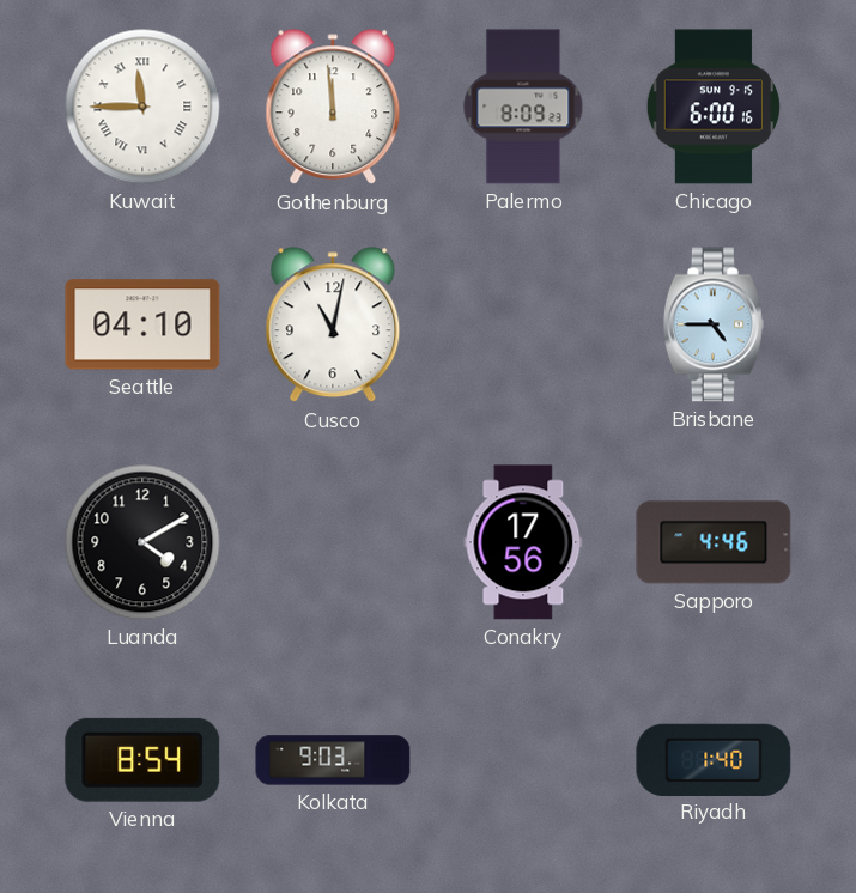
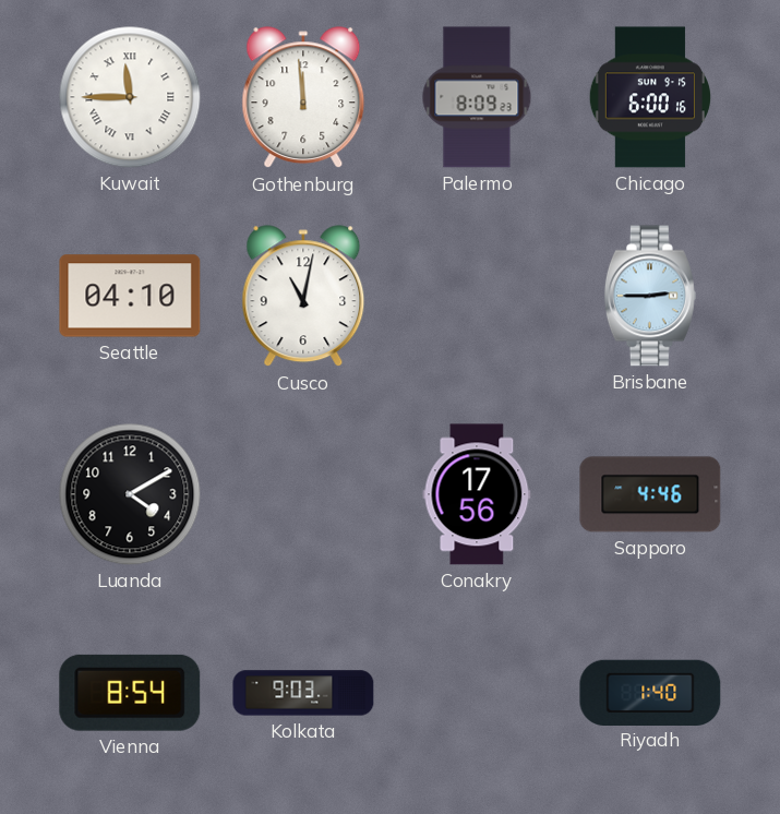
Brisbane: 4:45 -> 2:45
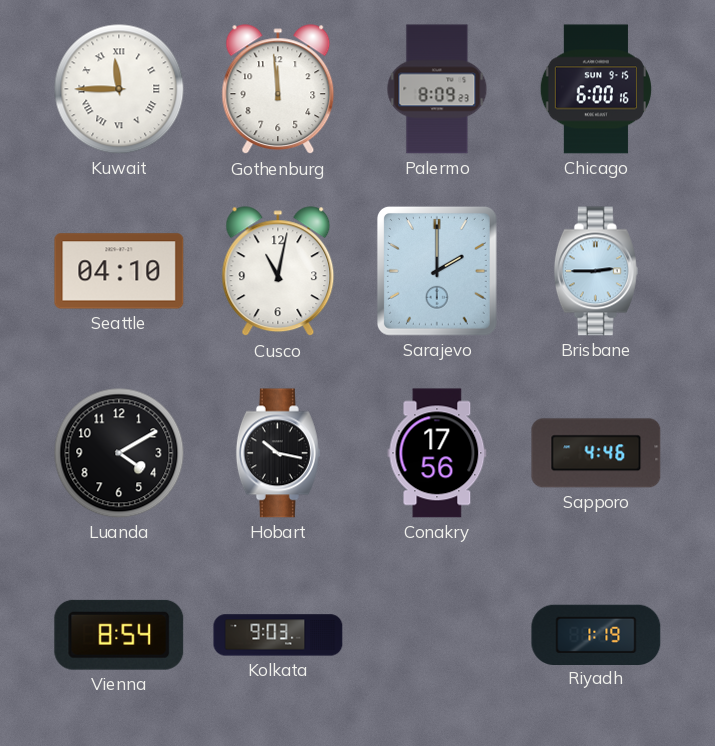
Sarajevo: none -> 2:00
Hobart: none -> 10:17
Riyadh: 1:40 -> 1:19
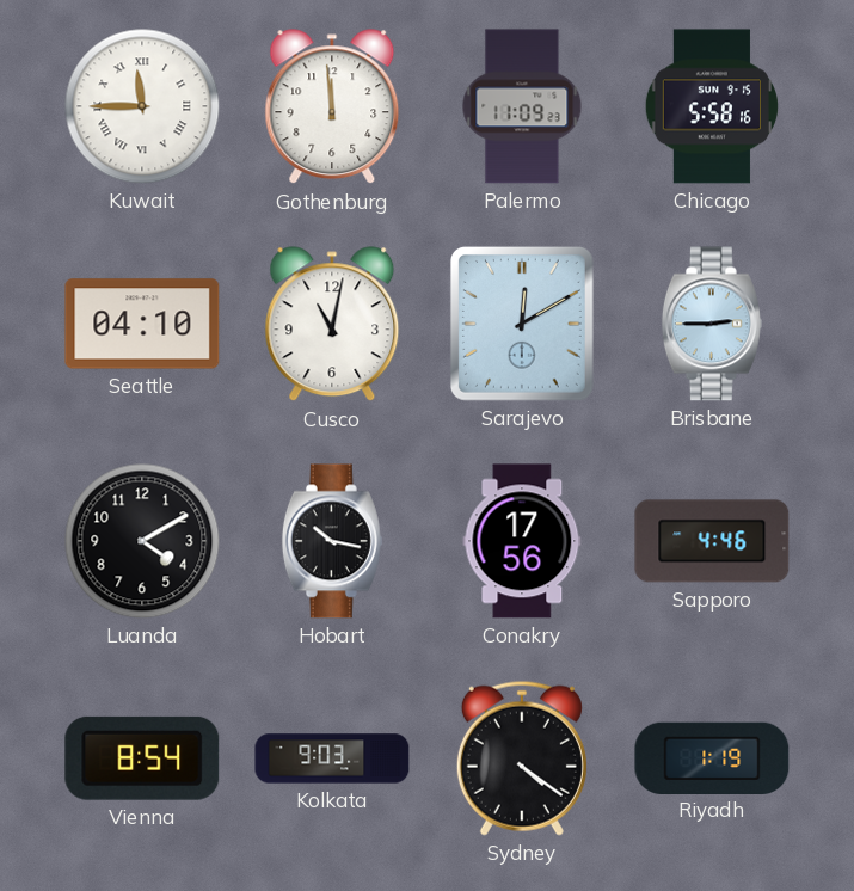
Palermo: 8:09 -> 11:09
Chicago: 6:00 -> 5:58
Sarajevo: 2:00 -> 12:10
Sydney: none -> 4:21
